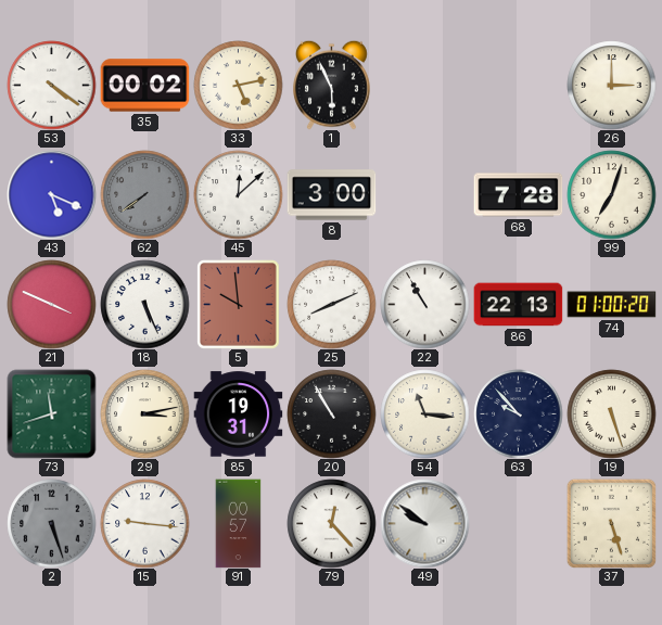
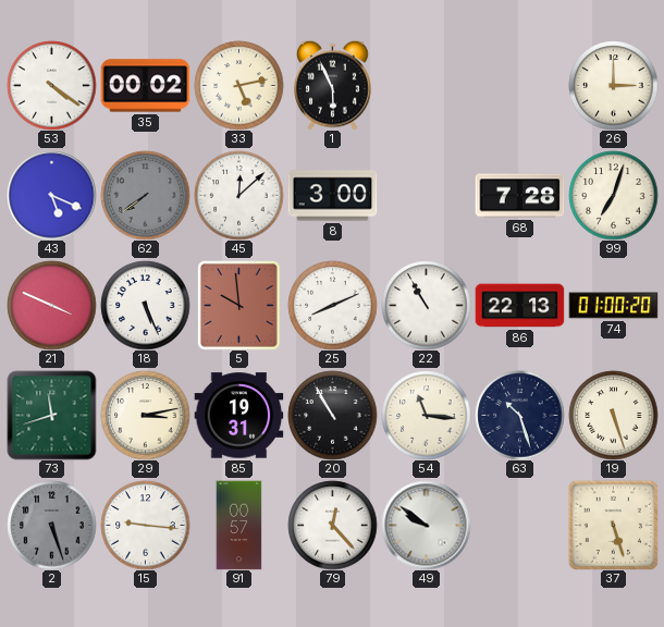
63: 9:53 -> 10:27
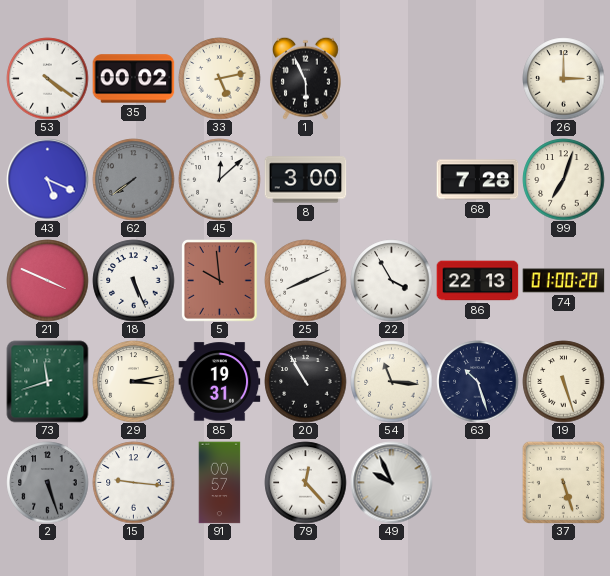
22: 10:55 -> 3:55
49: 9:51 -> 9:56
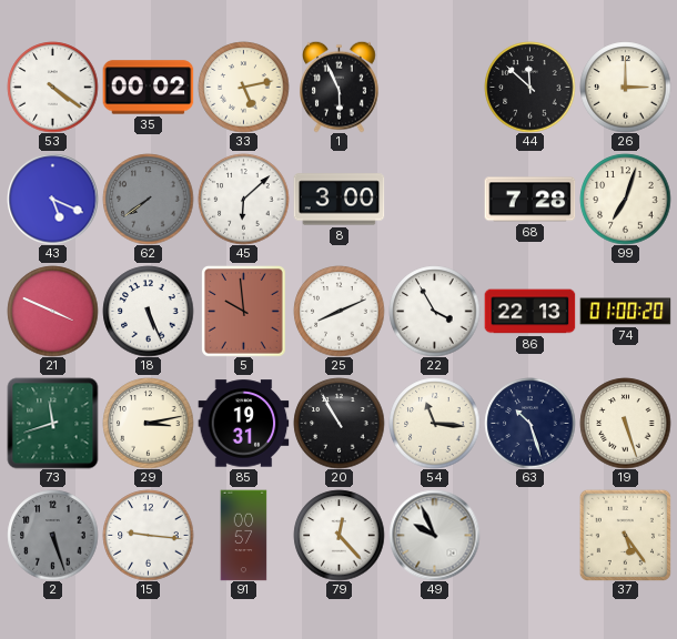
44: none -> 11:52
45: 12:08 -> 6:08
37: 5:27 -> 5:24
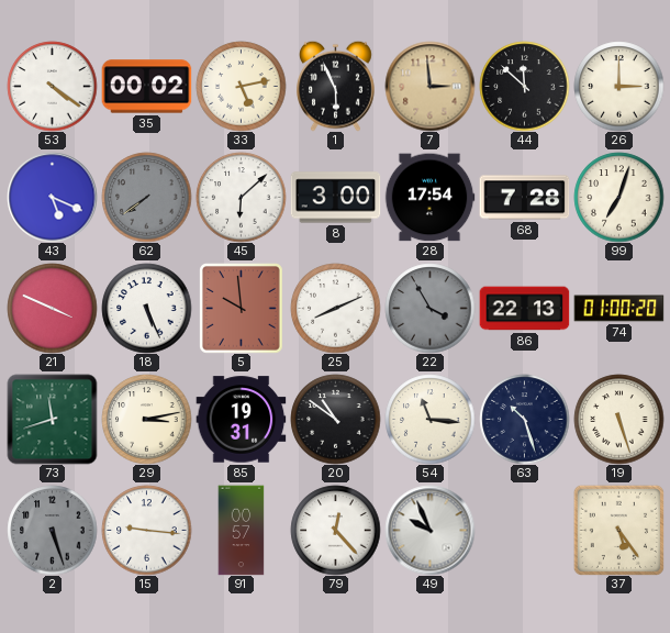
7: none -> 2:59
28: none -> 17:54
22 dial: white -> grey
20: 10:55 -> 10:51
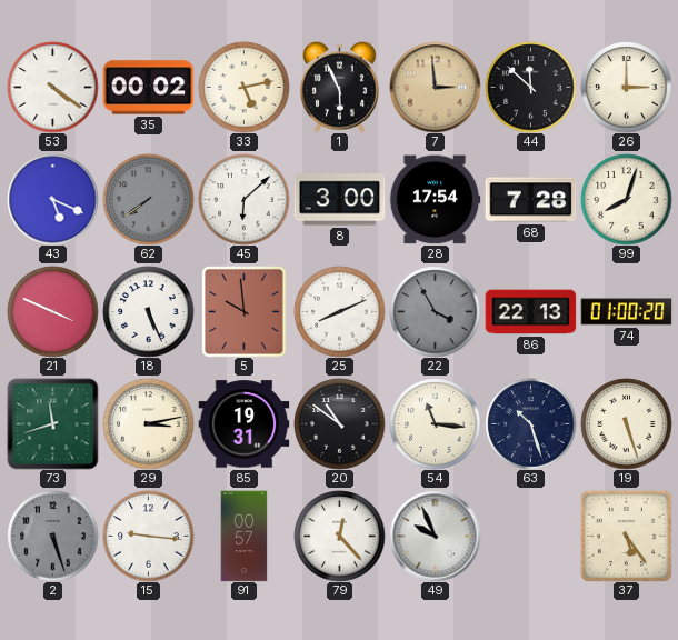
99: 7:03 -> 8:03
